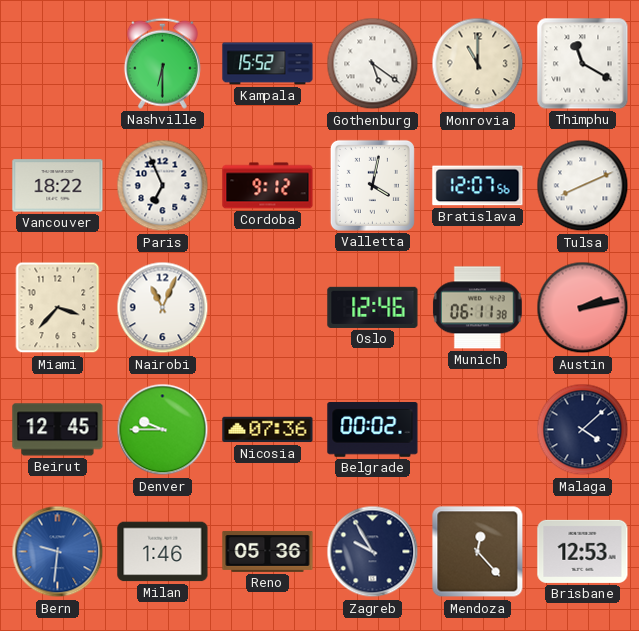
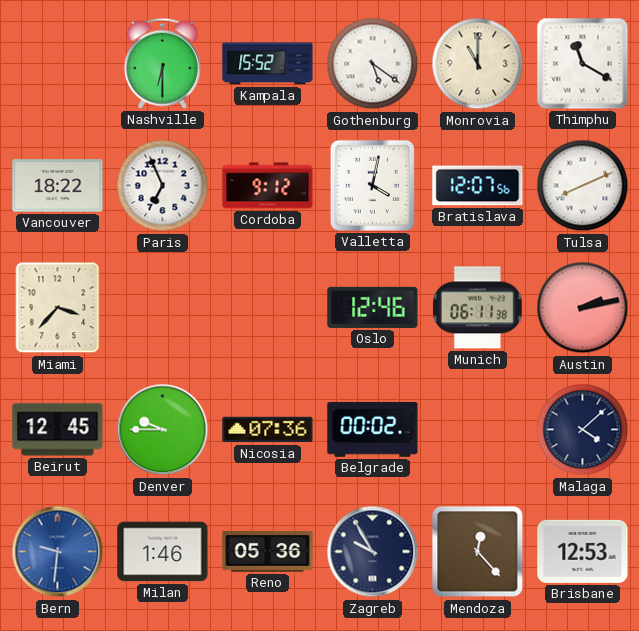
Nairobi: 11:04 -> none
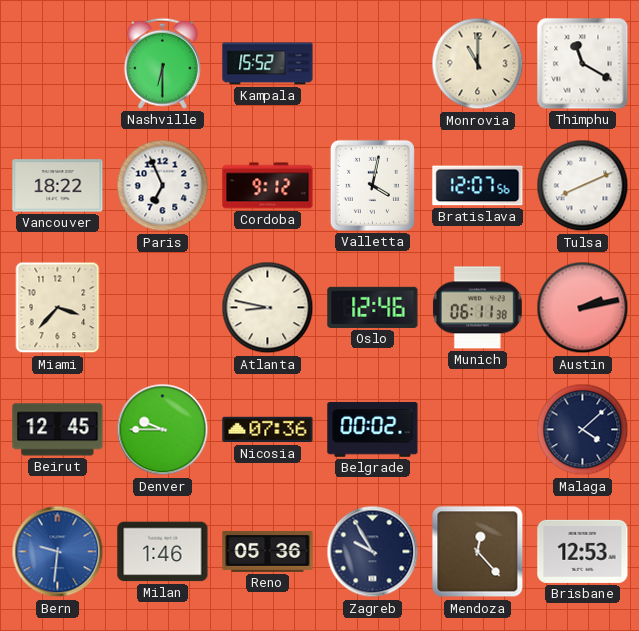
Gothenburg: 5:21 -> none
Atlanta: none -> 8:47
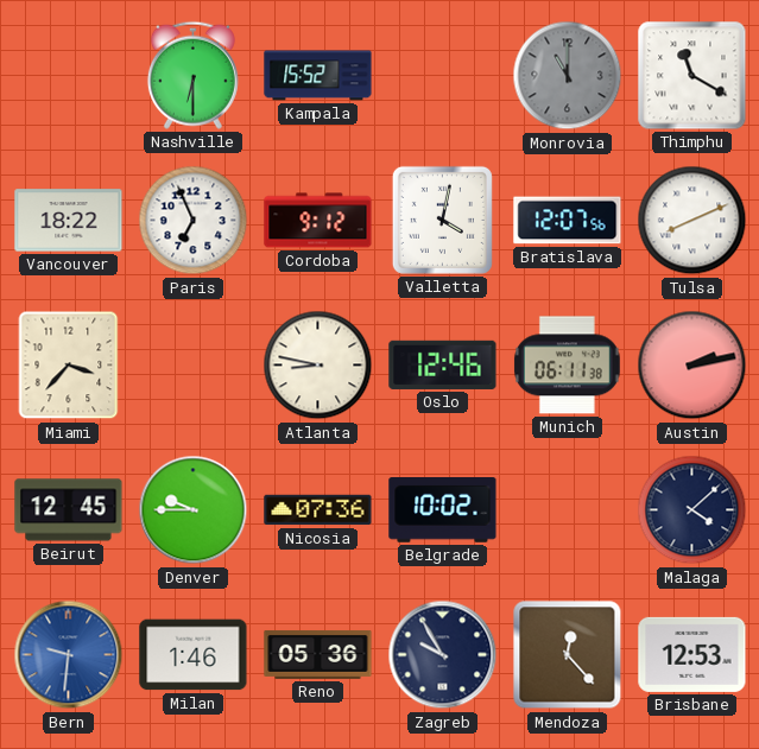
Monrovia dial: cream -> grey
Belgrade: 00:02 -> 10:02
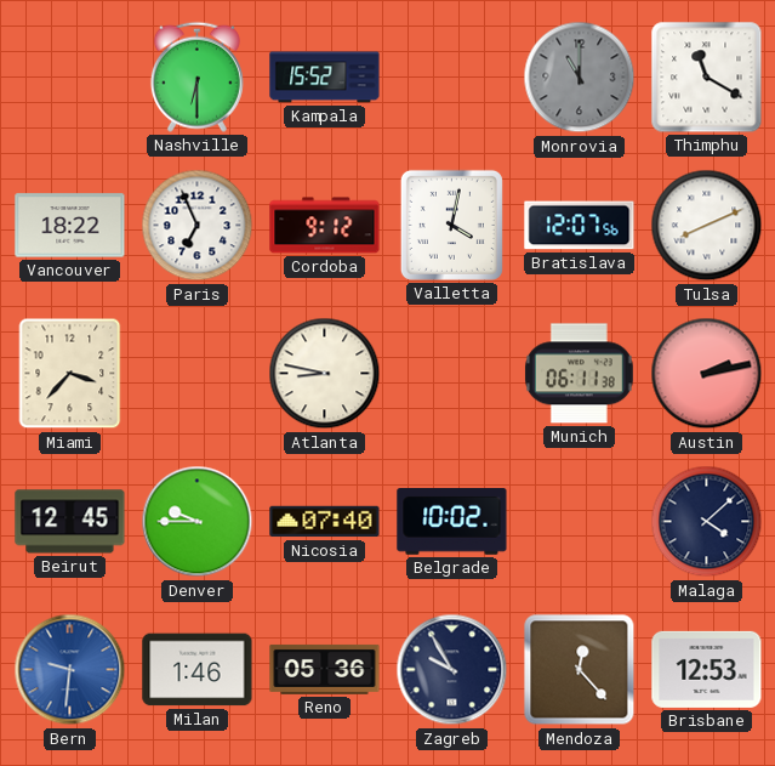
Oslo: 12:46 -> none
Nicosia: 07:36 -> 07:40
